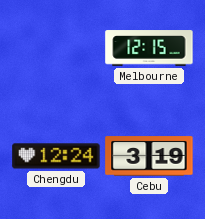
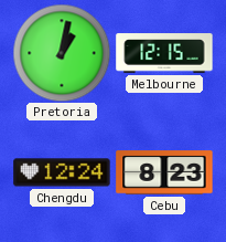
Pretoria: none -> 1:02
Cebu: 3:19 -> 8:23
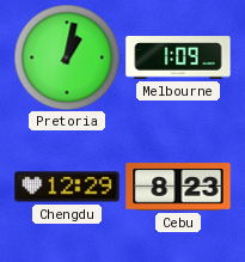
Melbourne: 12:15 -> 1:09
Chengdu: 12:24 -> 12:29
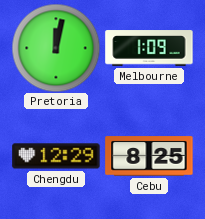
Pretoria: 1:02 -> 12:02
Cebu: 8:23 -> 8:25
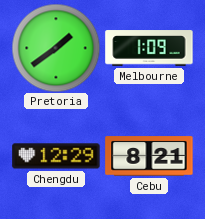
Pretoria: 12:02 -> 1:39
Cebu: 8:25 -> 8:21
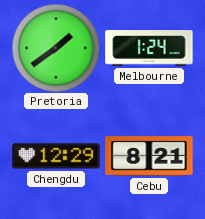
Melbourne: 1:09 -> 1:24
